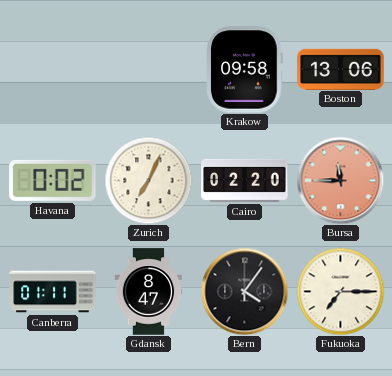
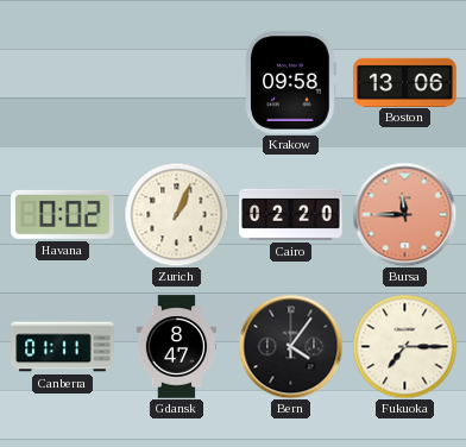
Zurich: 7:04 -> 1:04
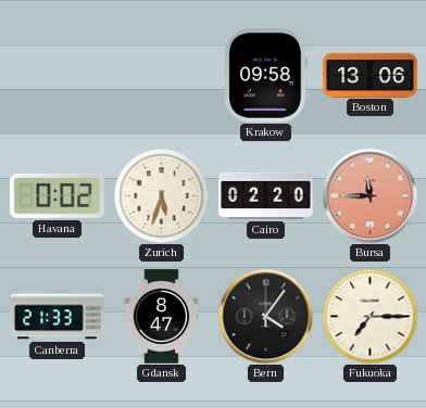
Zurich: 1:04 -> 5:33
Canberra: 01:11 -> 21:33
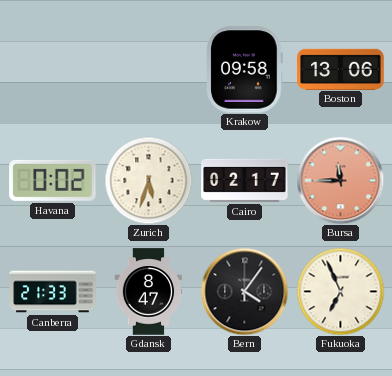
Cairo: 02:20 -> 02:17
Fukuoka: 7:15 -> 6:56
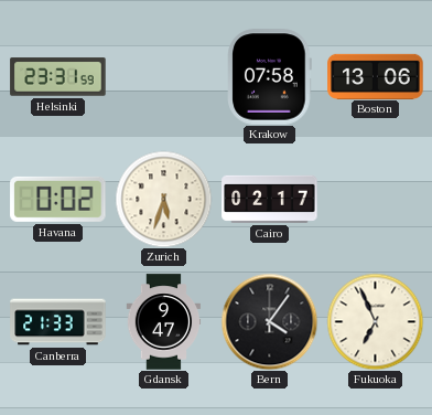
Helsinki: none -> 23:31
Krakow: 09:58 -> 07:58
Bursa: 11:45 -> none
Gdansk: 8:47 -> 9:47
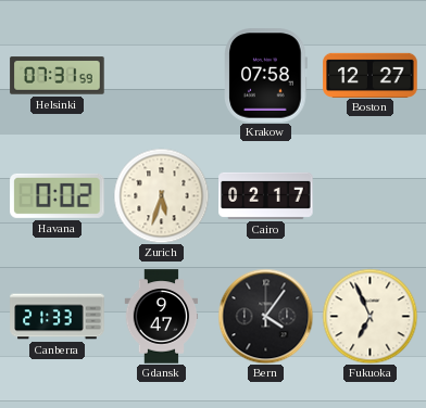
Helsinki: 23:31 -> 07:31
Boston: 13:06 -> 12:27
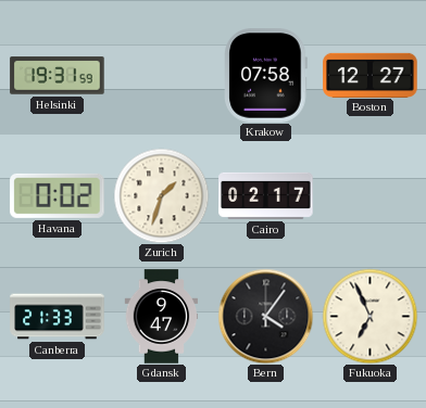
Helsinki: 07:31 -> 19:31
Zurich: 5:33 -> 1:33
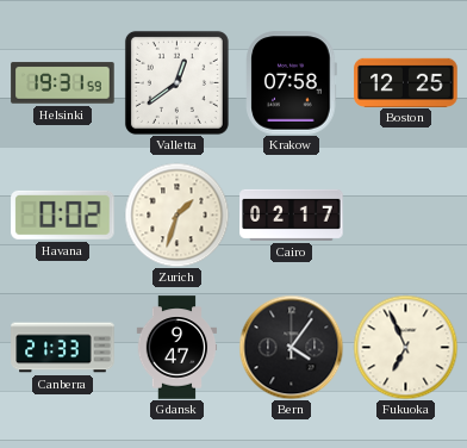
Valletta: none -> 12:39
Boston: 12:27 -> 12:25
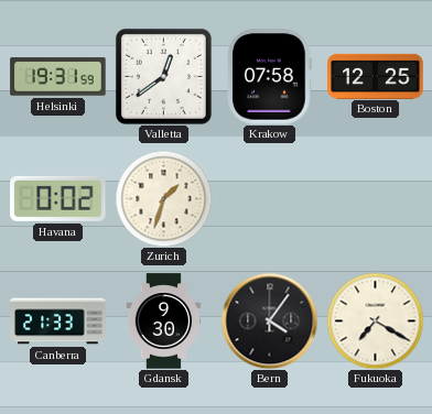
Cairo: 02:17 -> none
Gdansk: 9:47 -> 9:30
Fukuoka: 6:56 -> 7:20
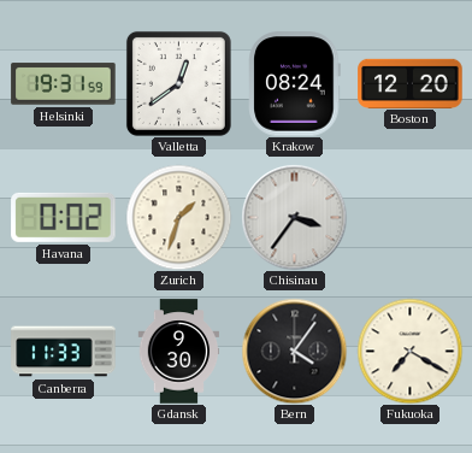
Krakow: 07:58 -> 08:24
Boston: 12:25 -> 12:20
Chisinau: none -> 3:36
Canberra: 21:33 -> 11:33
